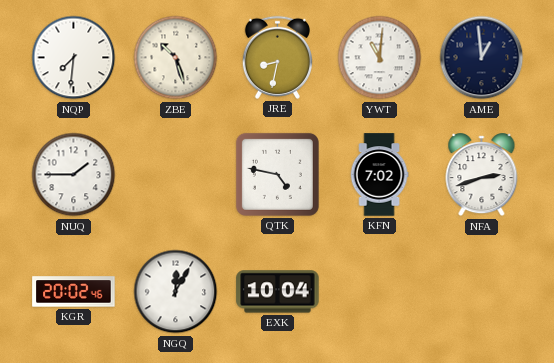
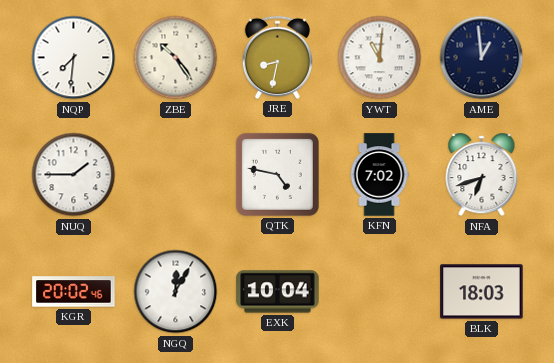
ZBE: 10:27 -> 10:24
NFA: 2:42 -> 6:42
BLK: none -> 18:03
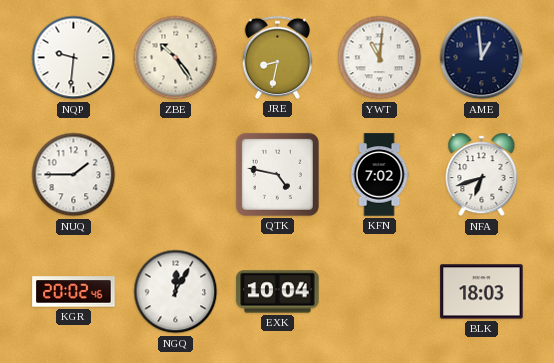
NQP: 7:31 -> 9:31
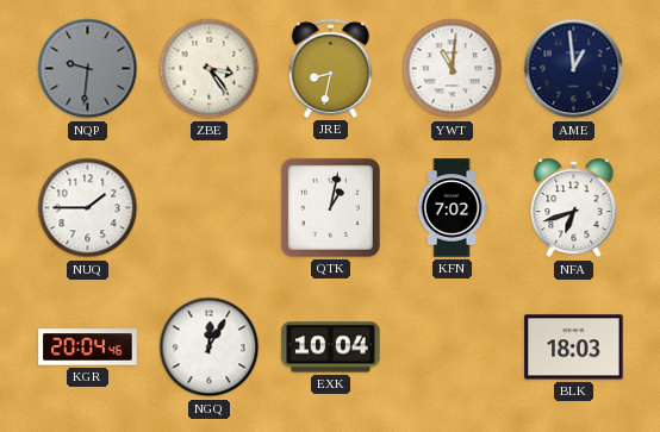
NQP dial: white -> grey
ZBE: 10:24 -> 3:24
QTK: 4:47 -> 1:02
KGR: 20:02 -> 20:04
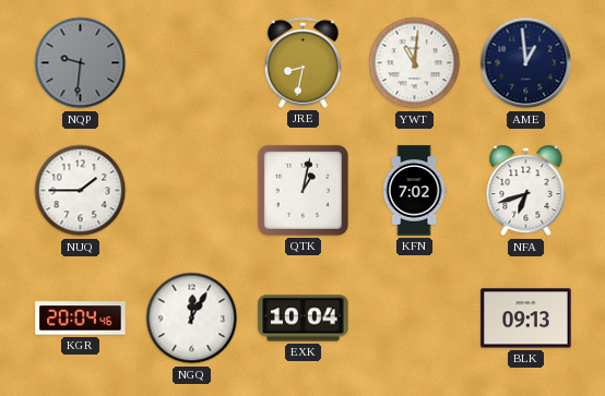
ZBE: 3:24 -> none
BLK: 18:03 -> 09:13
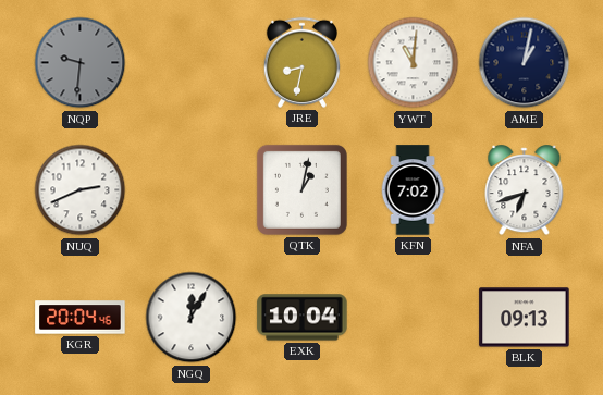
AME: 12:59 -> 1:02
NUQ: 1:45 -> 2:41
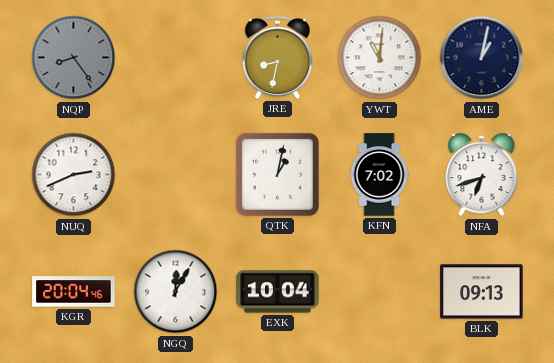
NQP: 9:31 -> 8:24
